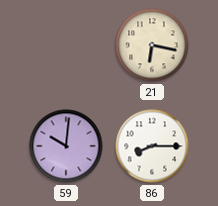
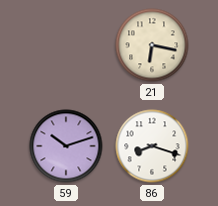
59: 10:01 -> 10:12
86: 8:15 -> 8:18
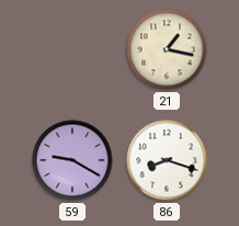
21: 6:17 -> 1:17
59: 10:12 -> 9:20
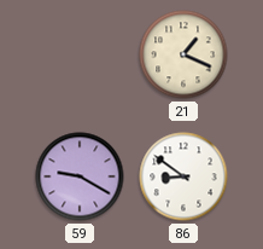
21: 1:17 -> 1:19
86: 8:18 -> 8:51
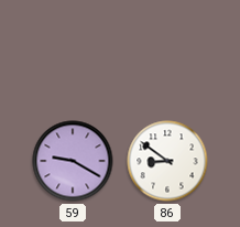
21: 1:19 -> none
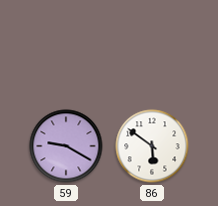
86: 8:51 -> 5:51
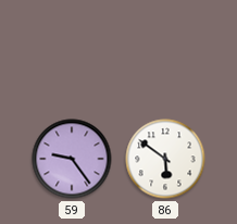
59: 9:20 -> 9:24
